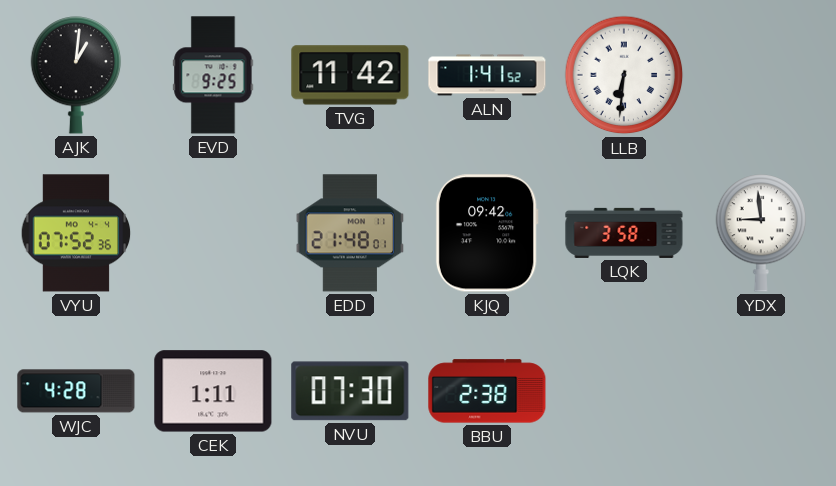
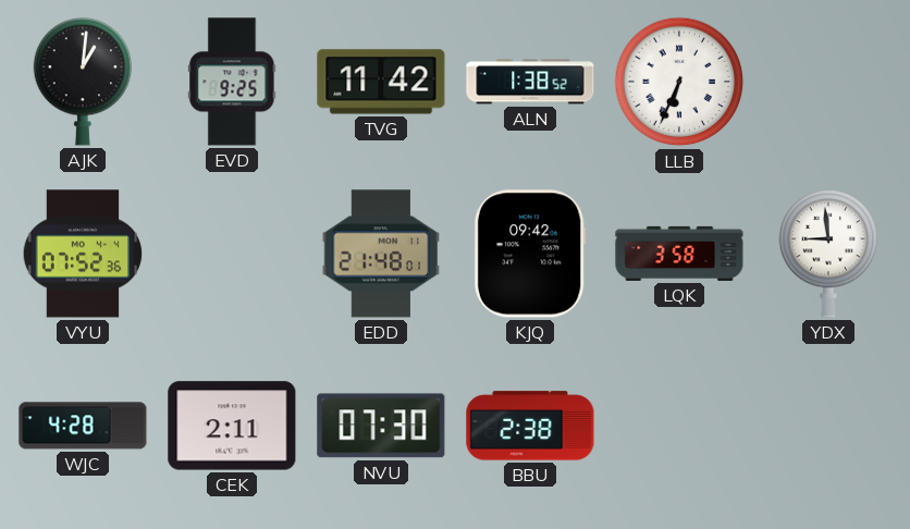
ALN: 1:41 -> 1:38
LLB: 6:31 -> 6:34
CEK: 1:11 -> 2:11
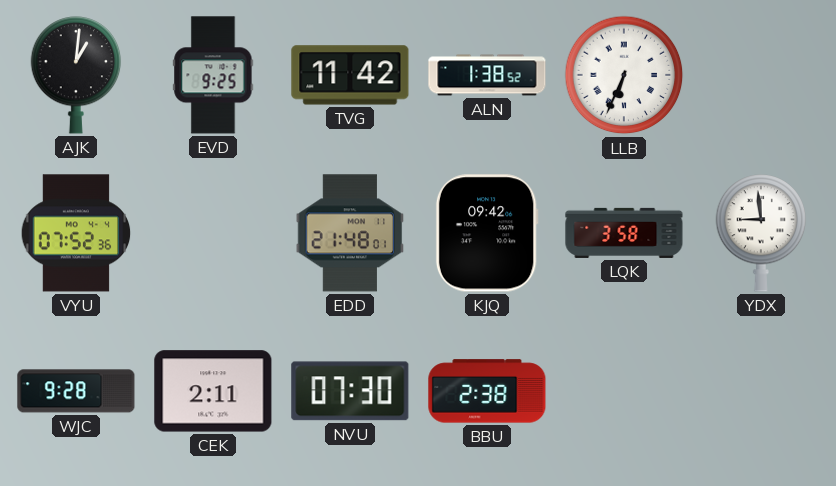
WJC: 4:28 -> 9:28
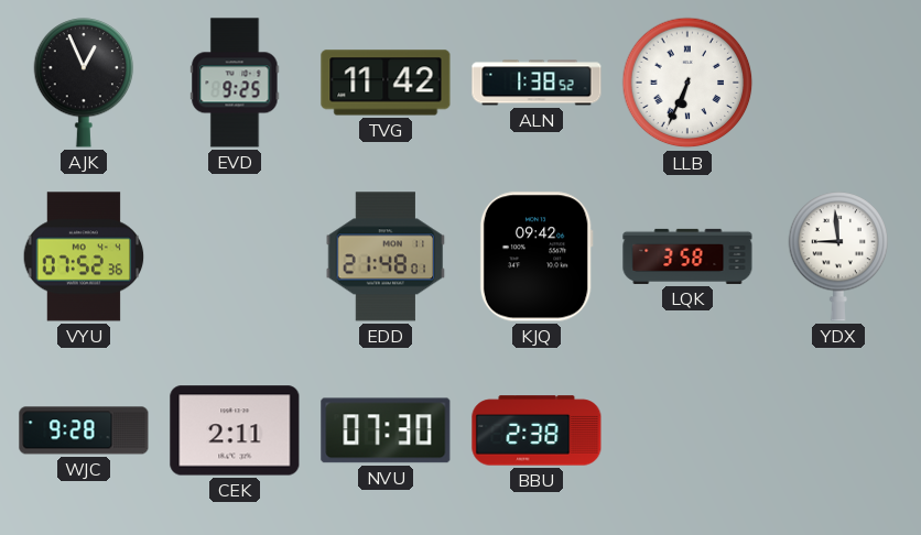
AJK: 1:01 -> 12:56
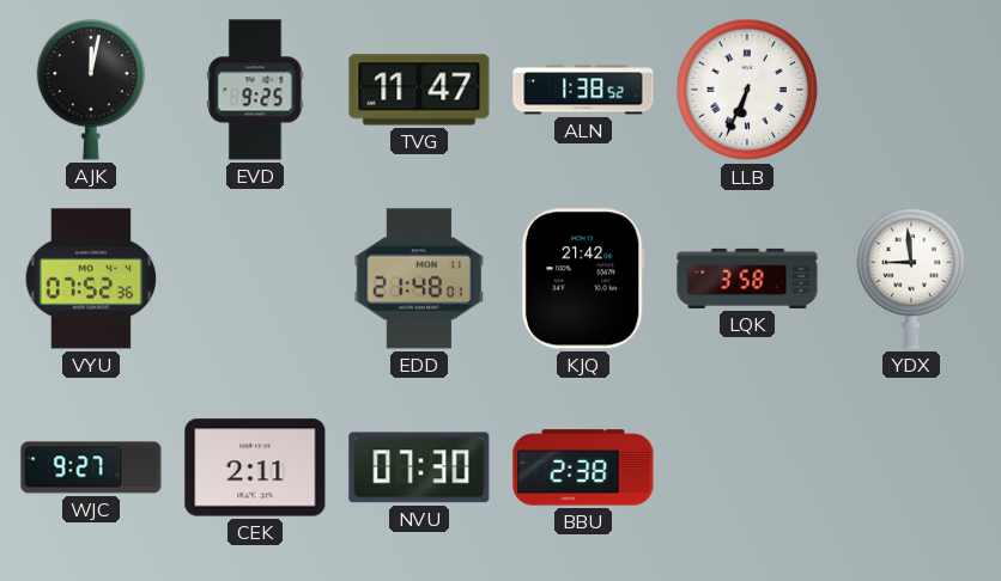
AJK: 12:56 -> 12:02
TVG: 11:42 -> 11:47
KJQ: 09:42 -> 21:42
WJC: 9:28 -> 9:27
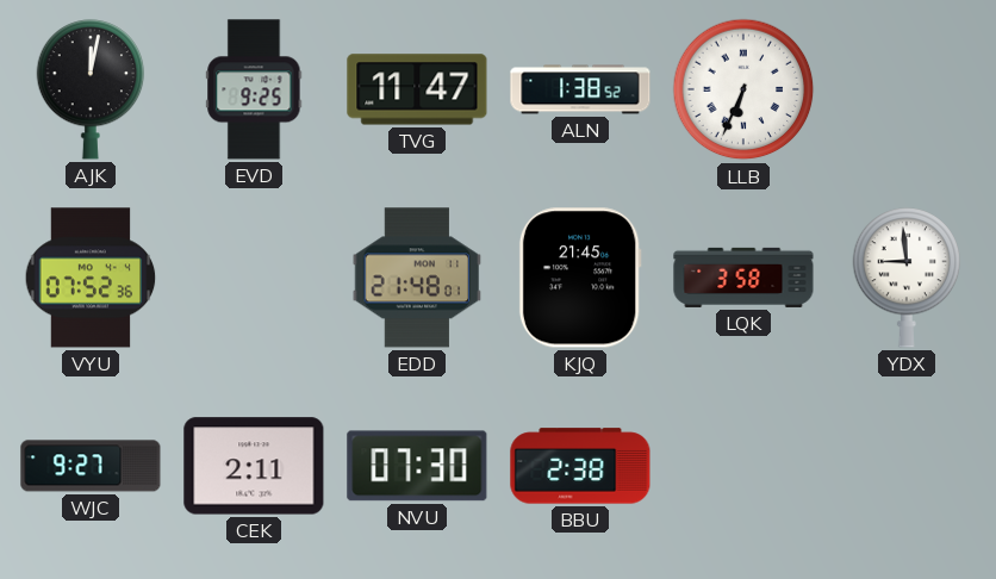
KJQ: 21:42 -> 21:45
